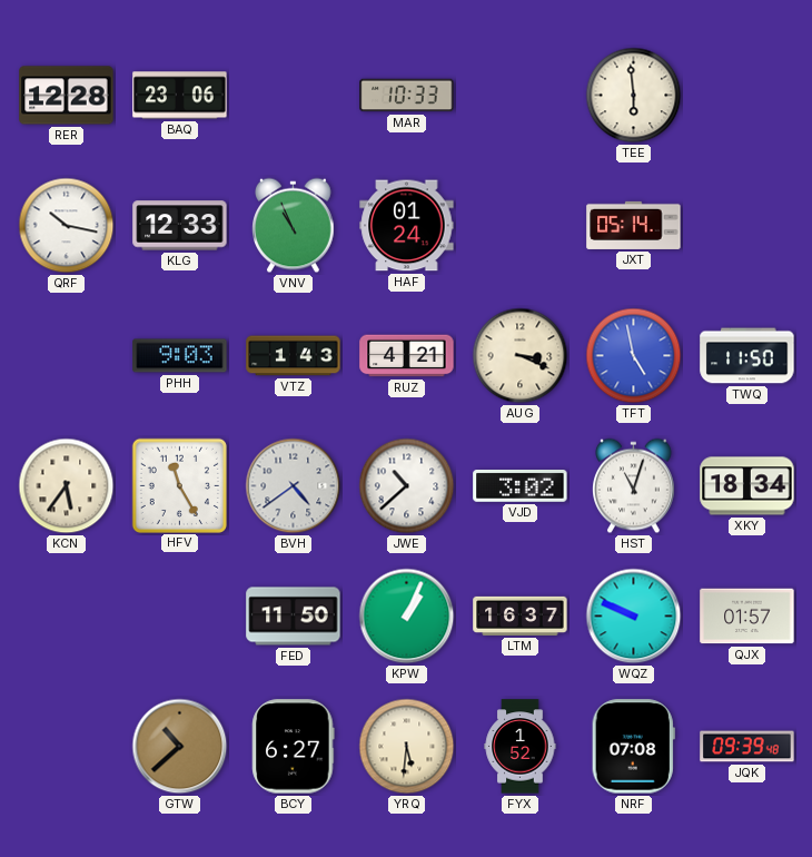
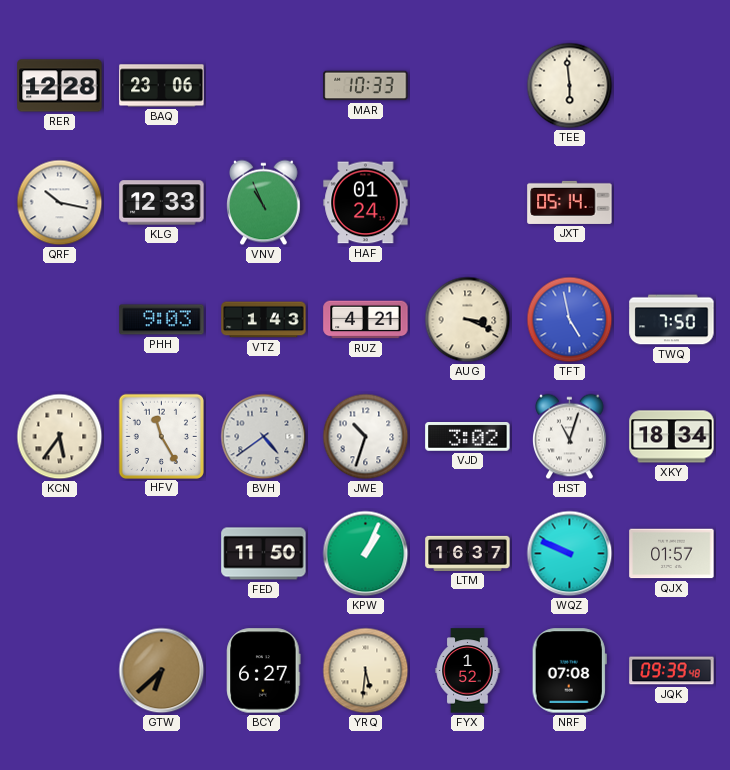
TWQ: 11:50 -> 7:50
JWE: 10:38 -> 10:33
GTW: 10:38 -> 6:38
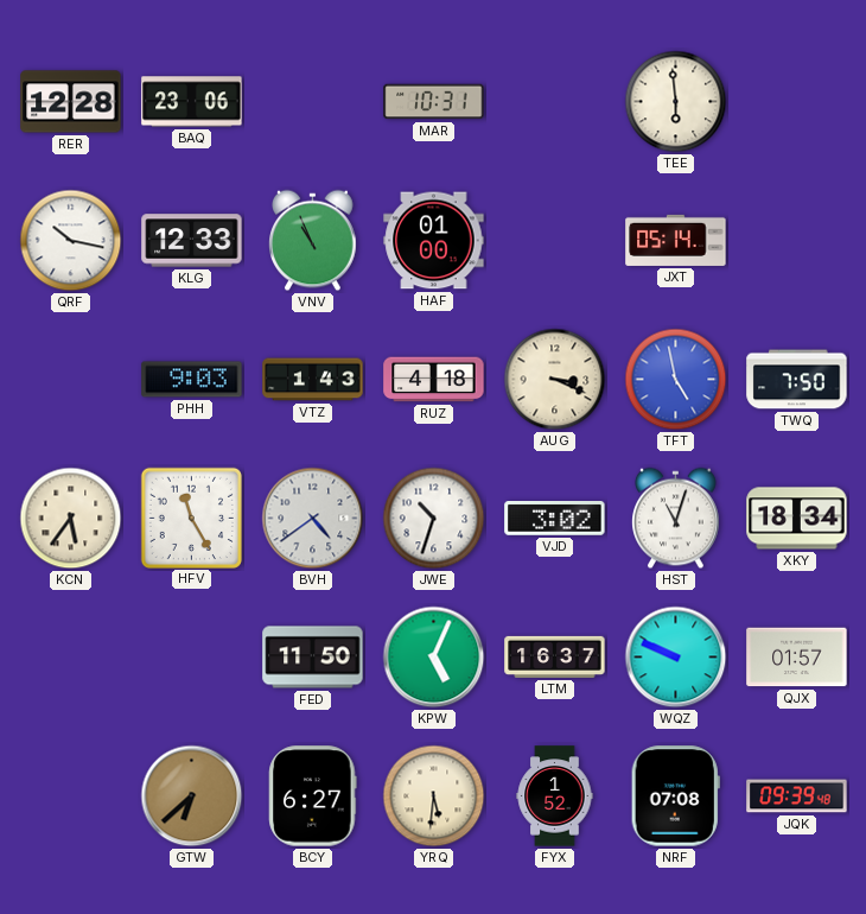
MAR: 10:33 -> 10:31
HAF: 01:24 -> 01:00
RUZ: 4:21 -> 4:18
KPW: 1:04 -> 5:04
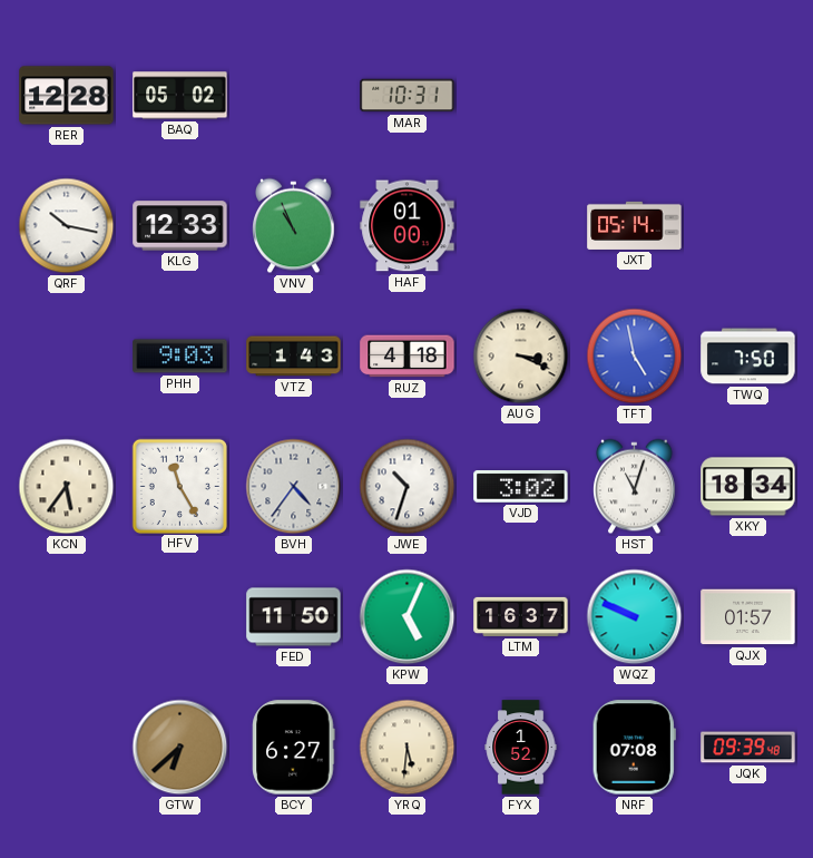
BAQ: 23:06 -> 05:02
TEE: 5:59 -> none
BVH: 4:39 -> 4:36
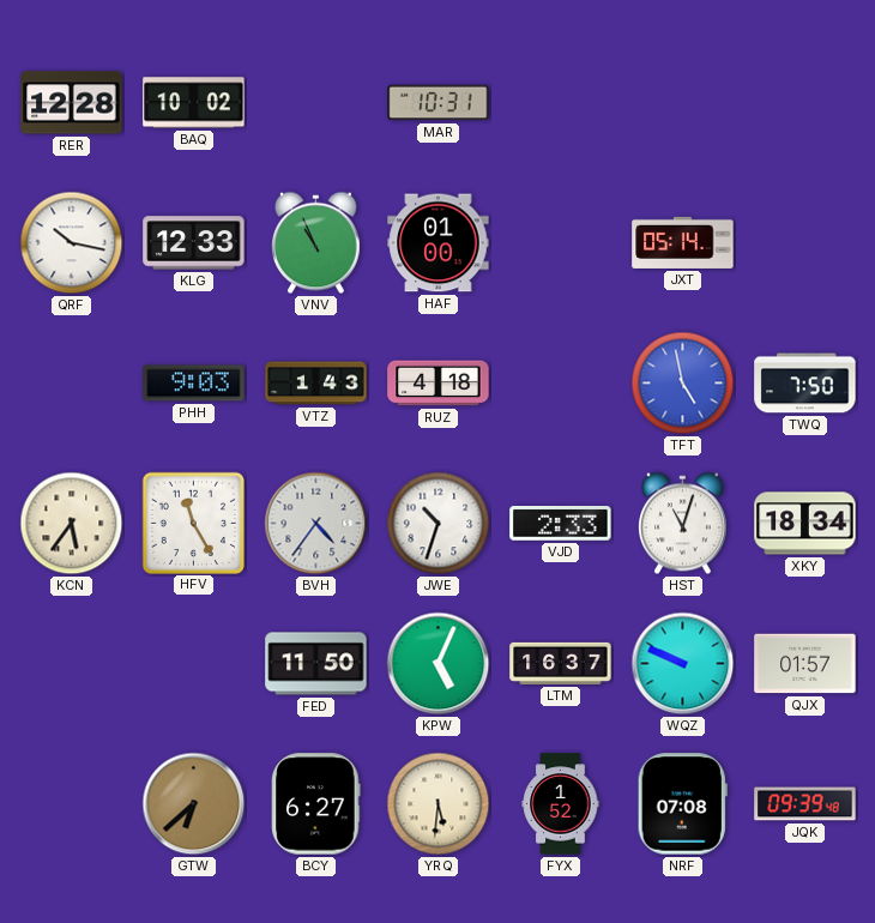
BAQ: 05:02 -> 10:02
AUG: 3:19 -> none
VJD: 3:02 -> 2:33
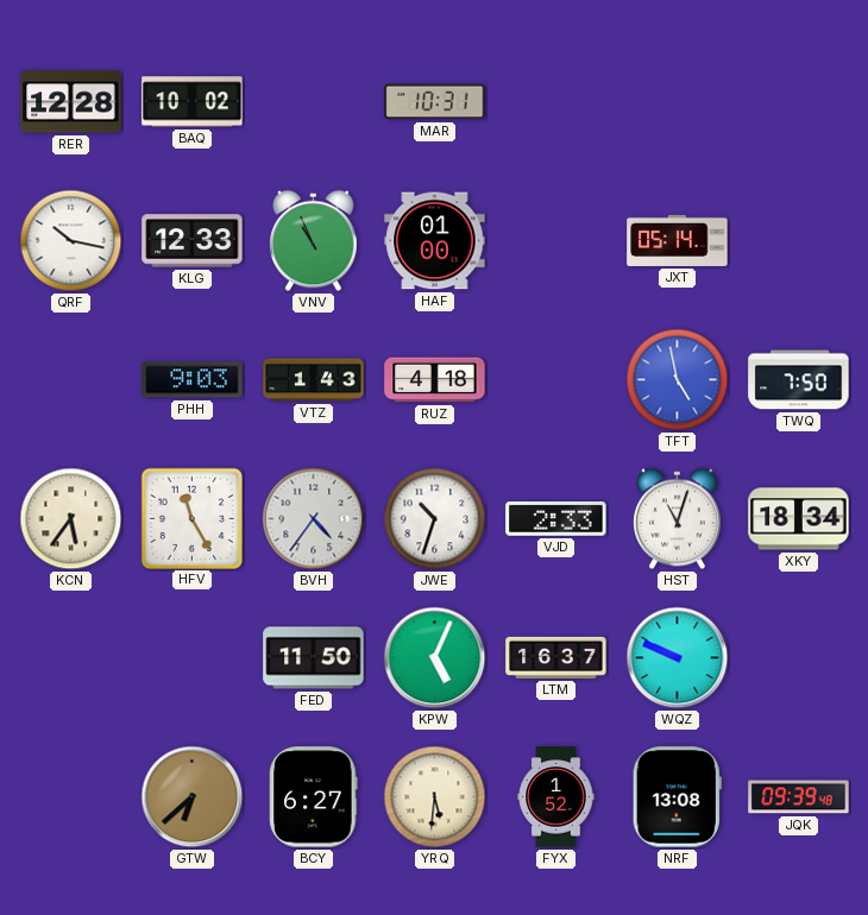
QJX: 01:57 -> none
NRF: 07:08 -> 13:08
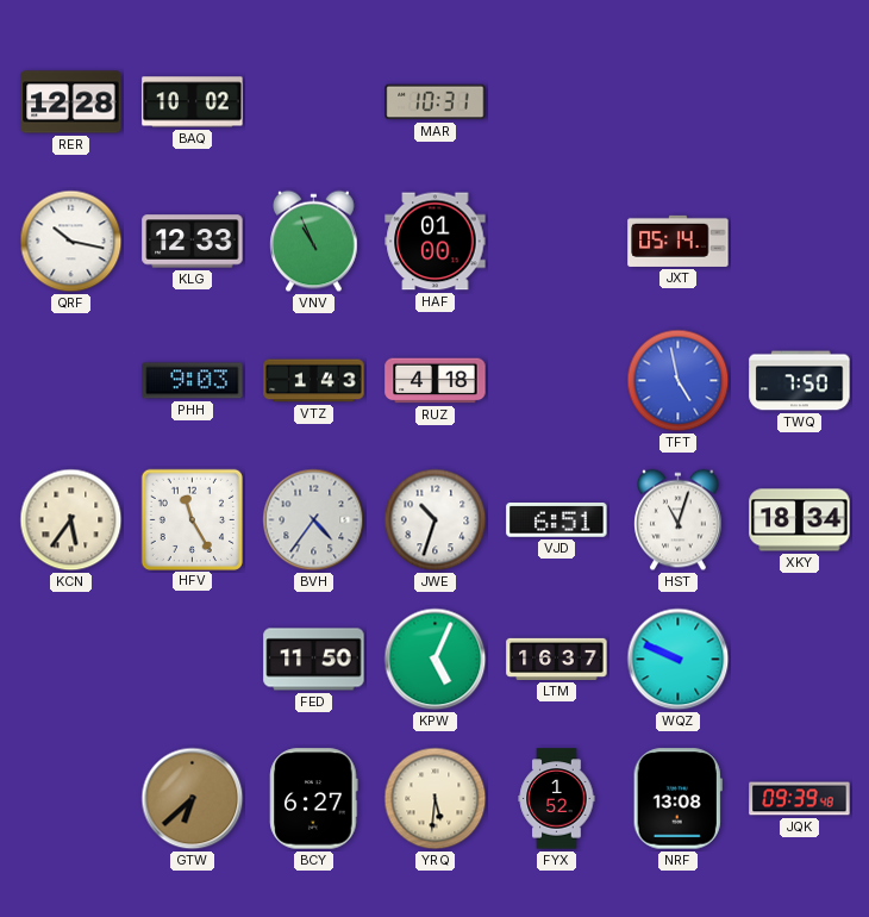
VJD: 2:33 -> 6:51
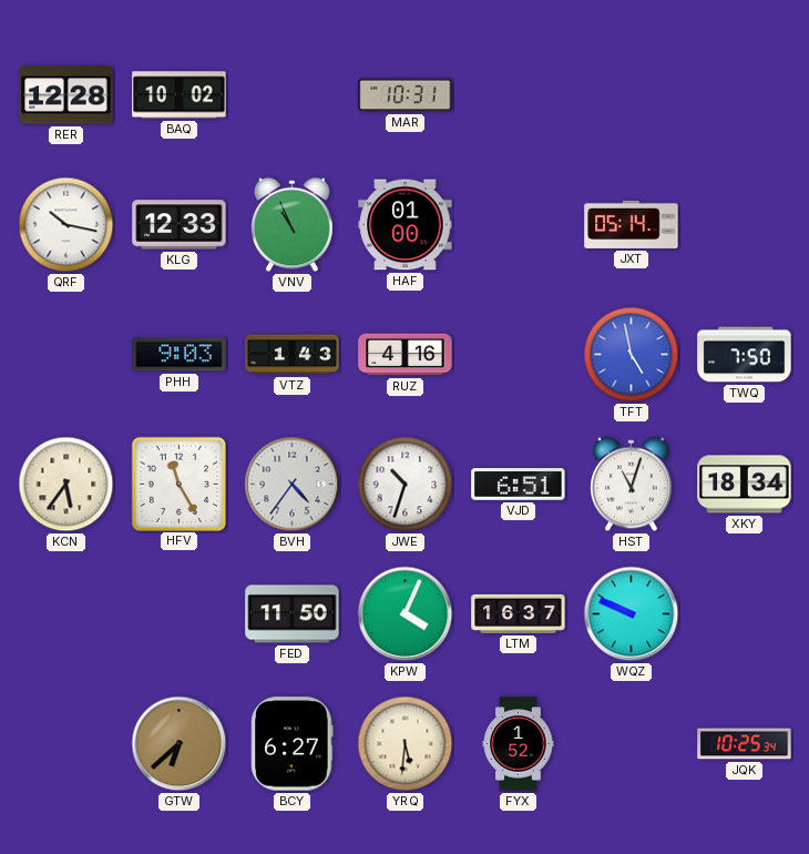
RUZ: 4:18 -> 4:16
KPW: 5:04 -> 4:04
NRF: 13:08 -> none
JQK: 09:39 -> 10:25
